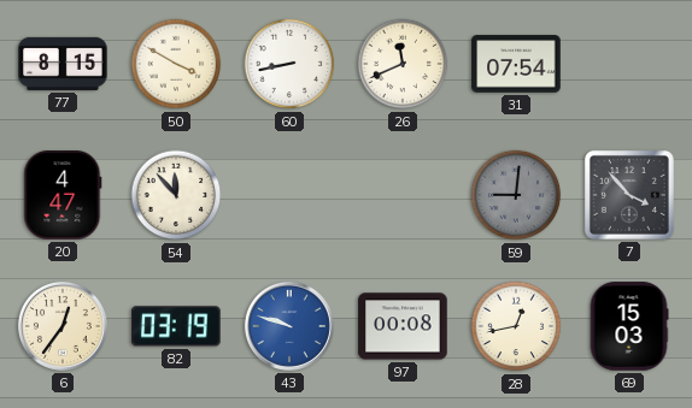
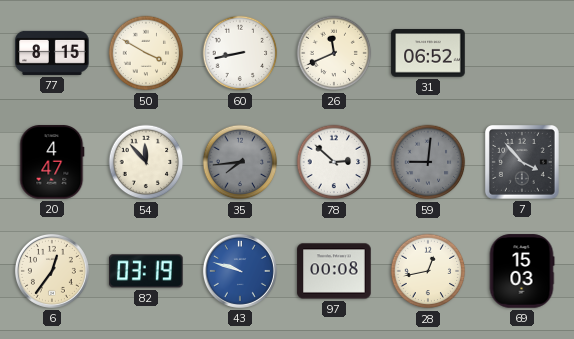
31: 07:54 -> 06:52
35: none -> 7:44
78: none -> 2:52
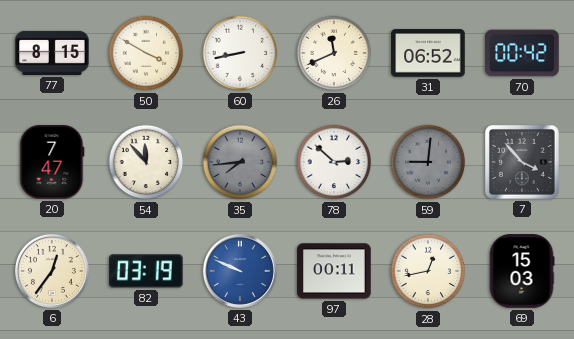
70: none -> 00:42
20: 4:47 -> 7:47
43: 9:48 -> 9:49
97: 00:08 -> 00:11
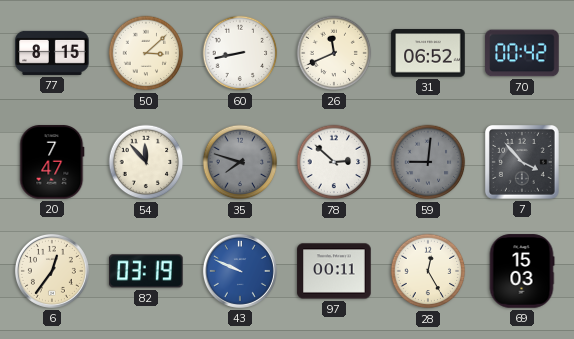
50: 3:50 -> 3:08
35: 7:44 -> 7:48
28: 12:43 -> 12:25
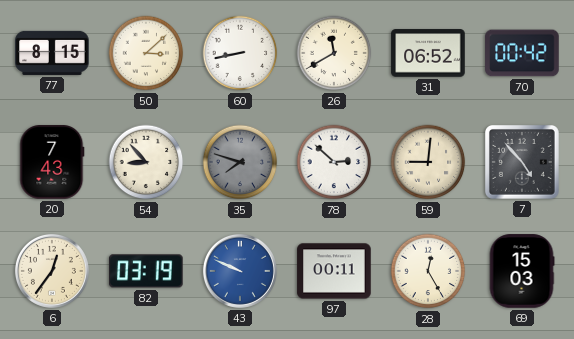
26: 11:41 -> 11:40
20: 7:47 -> 7:43
54: 11:53 -> 8:53
59 dial: grey -> cream
7: 3:53 -> 4:53
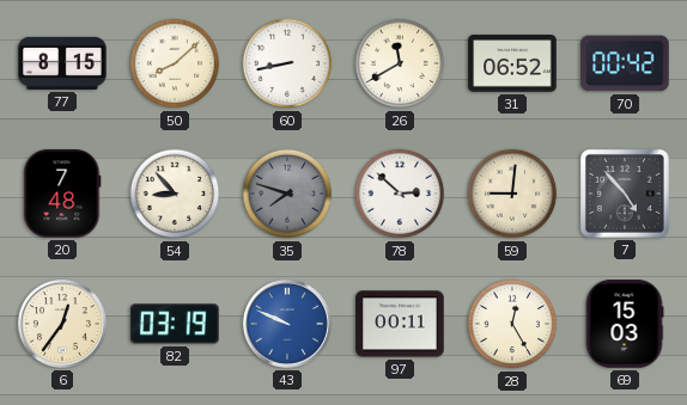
50: 3:08 -> 8:08
20: 7:43 -> 7:48
